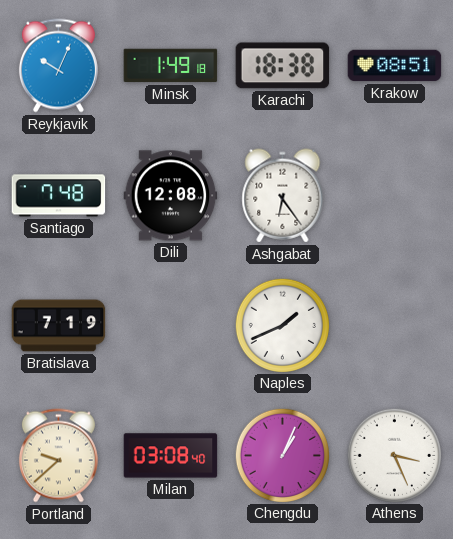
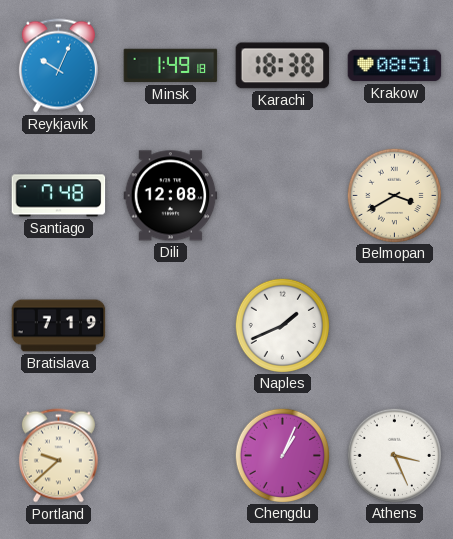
Ashgabat: 6:24 -> none
Belmopan: none -> 3:40
Milan: 03:08 -> none
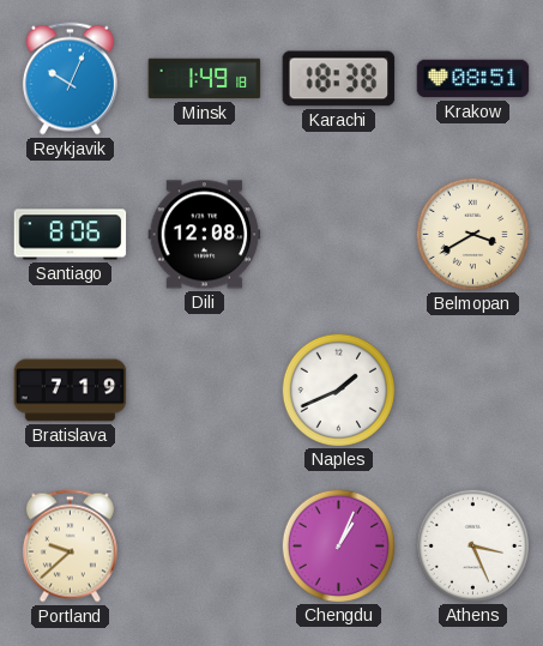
Santiago: 7:48 -> 8:06
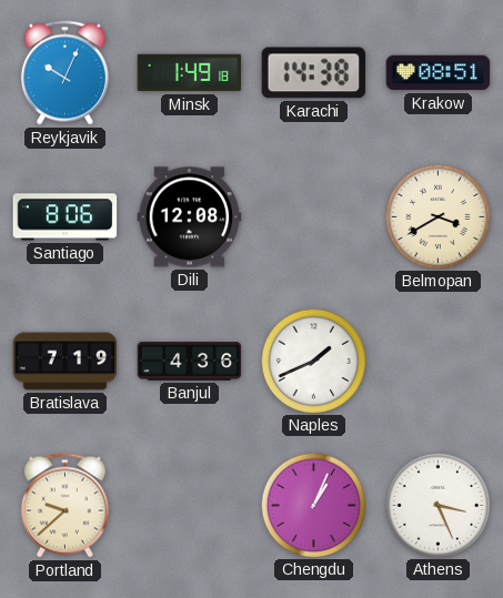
Karachi: 18:38 -> 14:38
Banjul: none -> 4:36
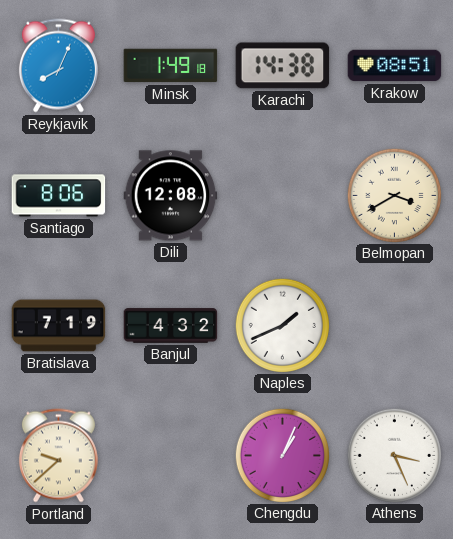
Reykjavik: 10:04 -> 8:04
Banjul: 4:36 -> 4:32
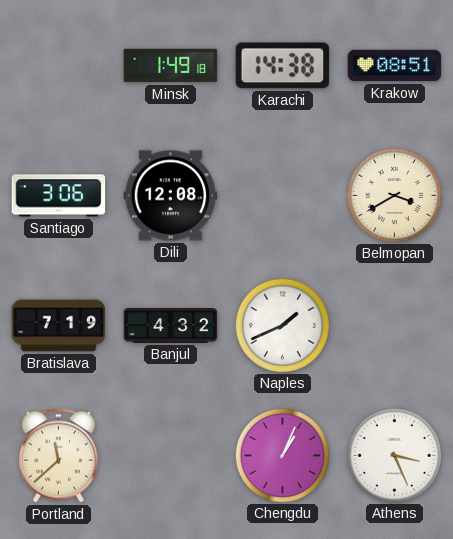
Reykjavik: 8:04 -> none
Santiago: 8:06 -> 3:06
Portland: 9:38 -> 11:38
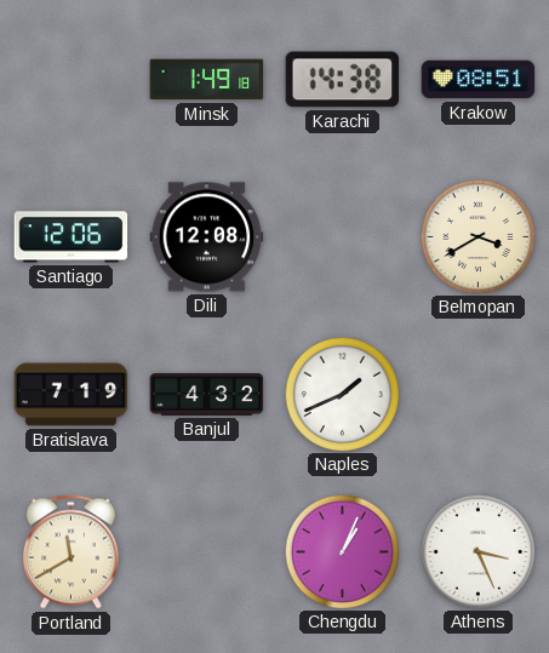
Santiago: 3:06 -> 12:06
Portland: 11:38 -> 11:40
